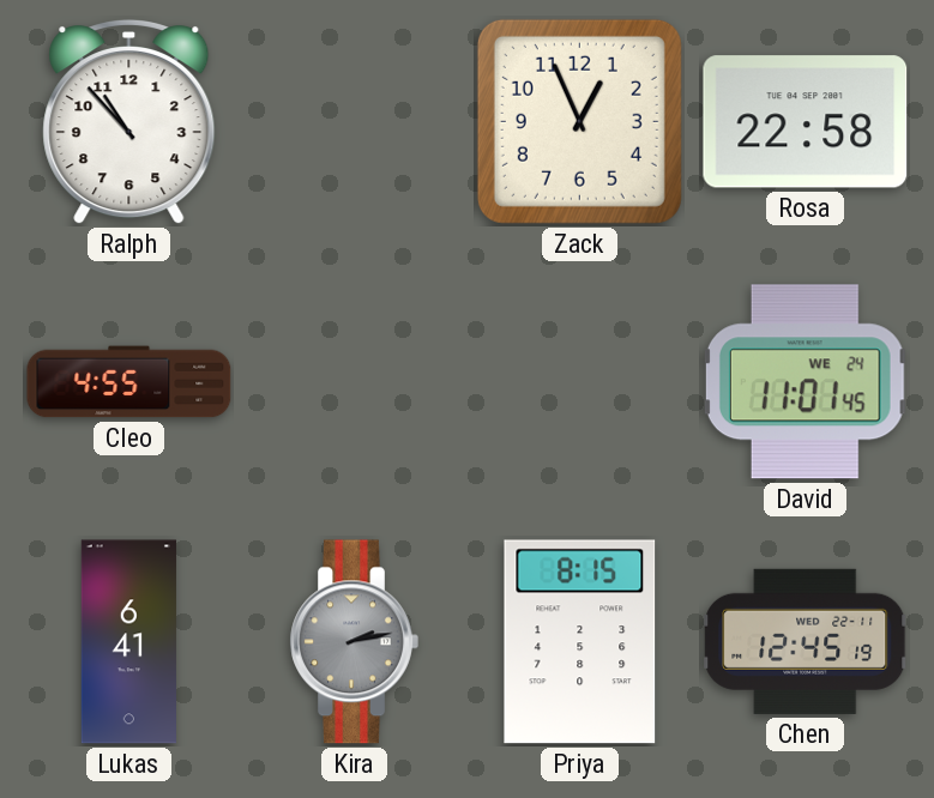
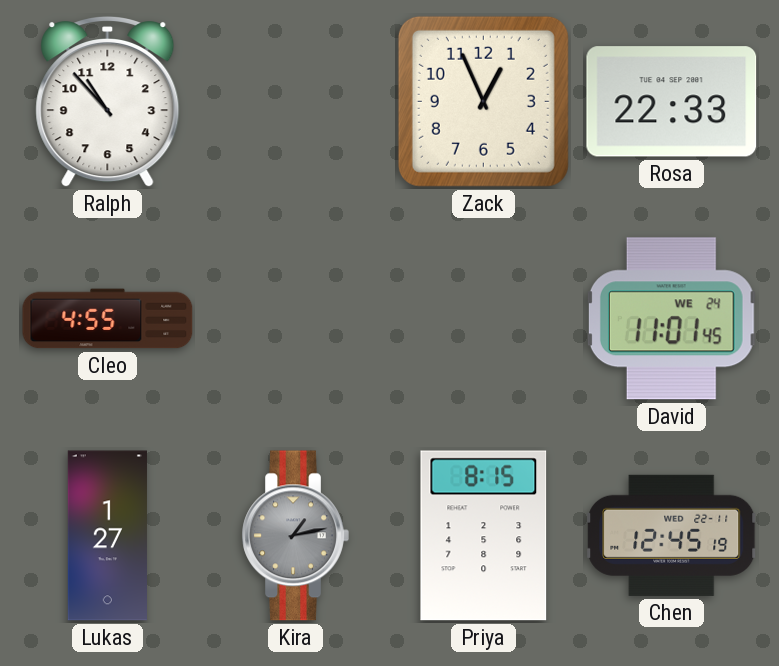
Rosa: 22:58 -> 22:33
Lukas: 6:41 -> 1:27
Kira: 2:13 -> 1:13
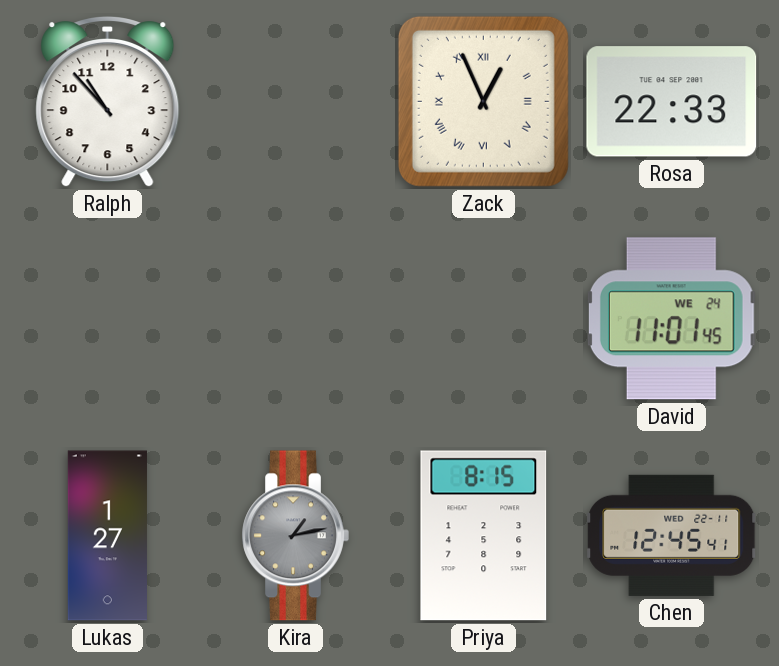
Zack numerals: Arabic -> Roman
Cleo: 4:55 -> none
Chen: 12:45:19 -> 12:45:41
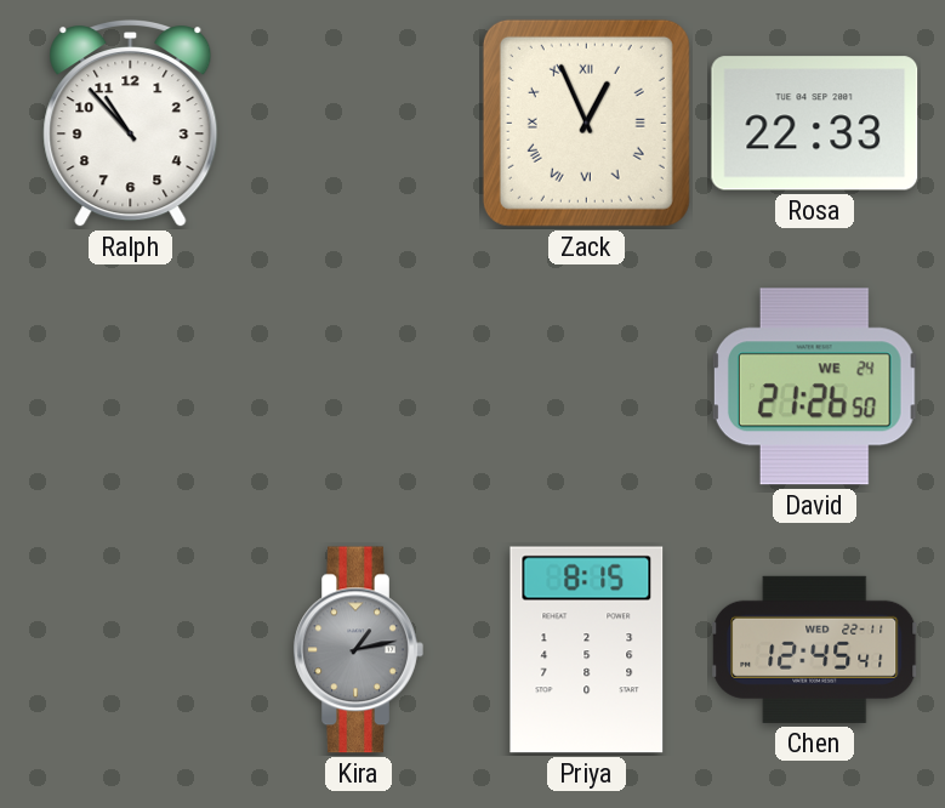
David: 11:01 -> 21:26
Lukas: 1:27 -> none
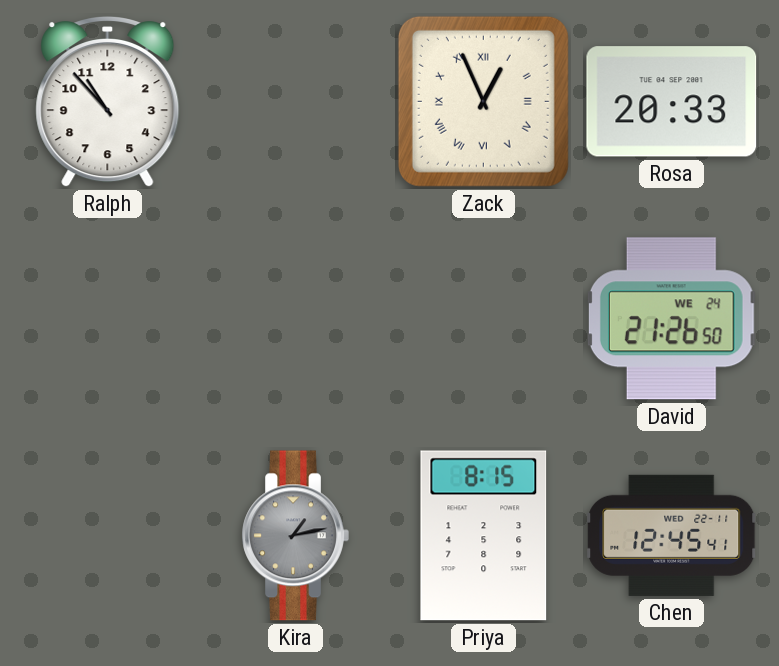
Rosa: 22:33 -> 20:33
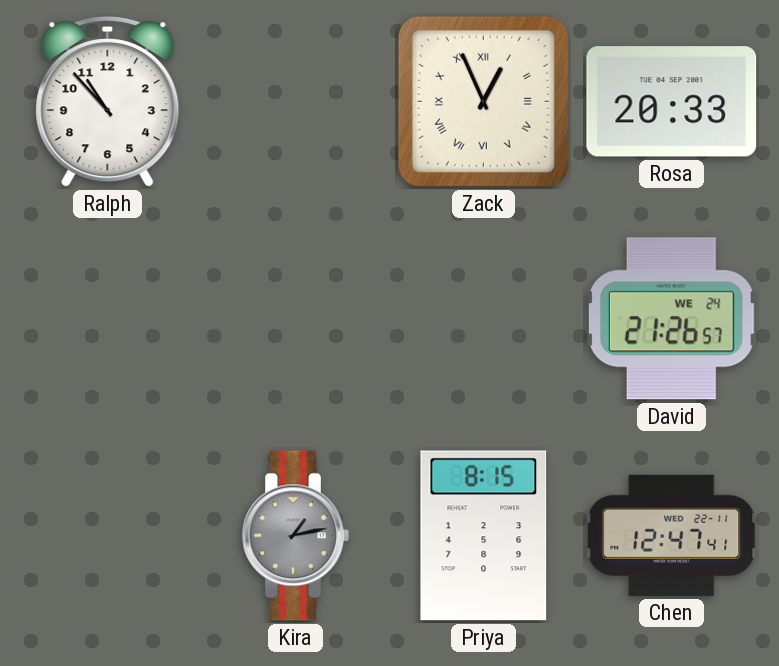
David: 21:26:50 -> 21:26:57
Chen: 12:45 -> 12:47
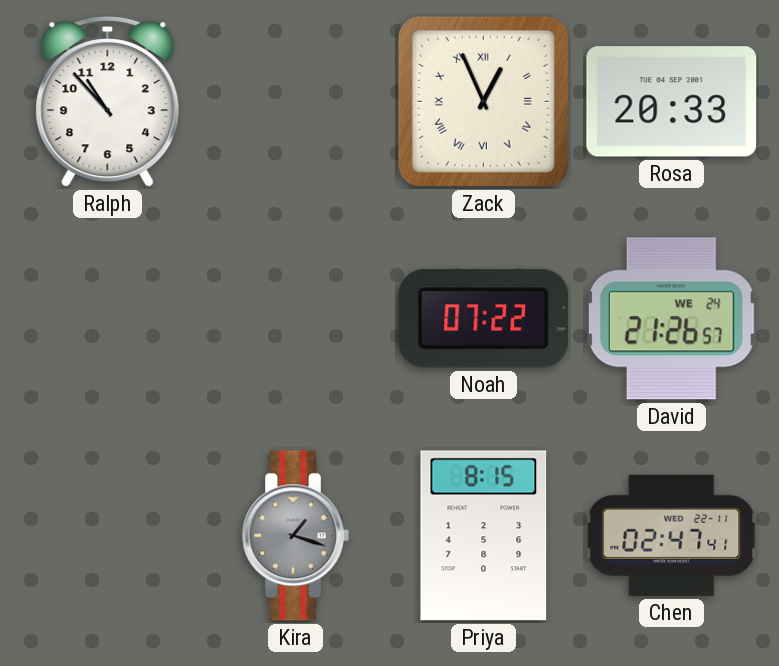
Noah: none -> 07:22
Kira: 1:13 -> 1:18
Chen: 12:47 -> 02:47
